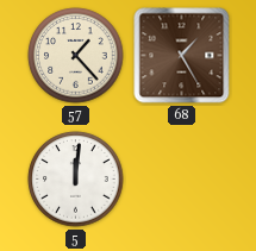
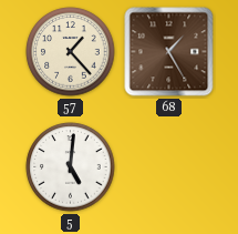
5: 12:01 -> 5:01
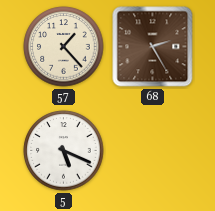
68: 1:25 -> 2:25
5: 5:01 -> 5:19
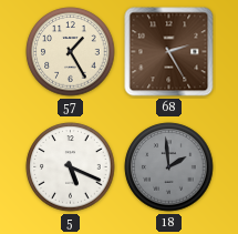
57: 1:23 -> 1:25
18: none -> 1:59
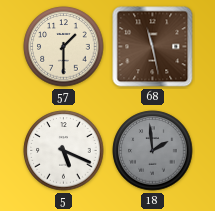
57: 1:25 -> 1:30
68: 2:25 -> 11:28
